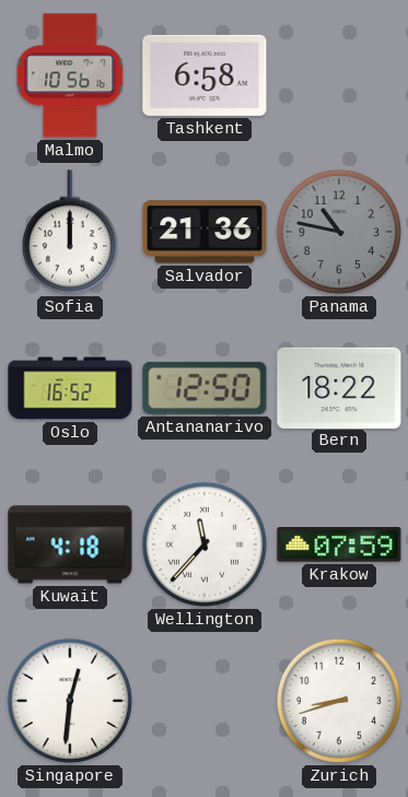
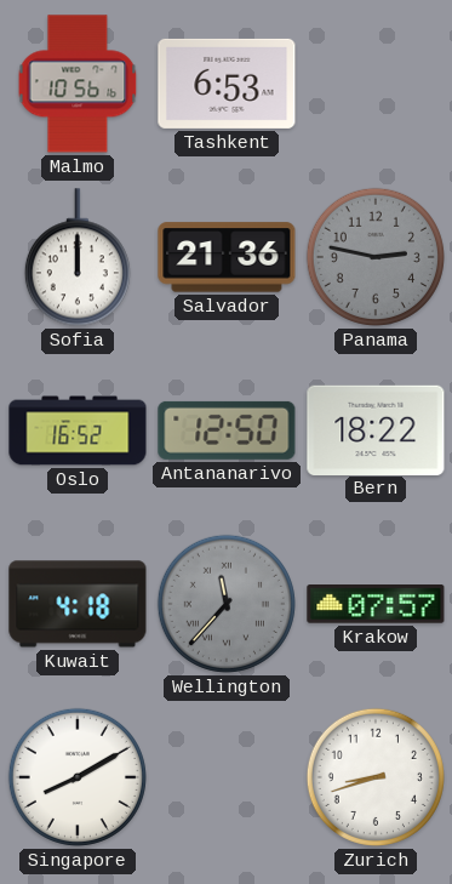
Tashkent: 6:58 -> 6:53
Panama: 10:47 -> 2:47
Wellington dial: white -> grey
Krakow: 07:59 -> 07:57
Singapore: 12:31 -> 8:10
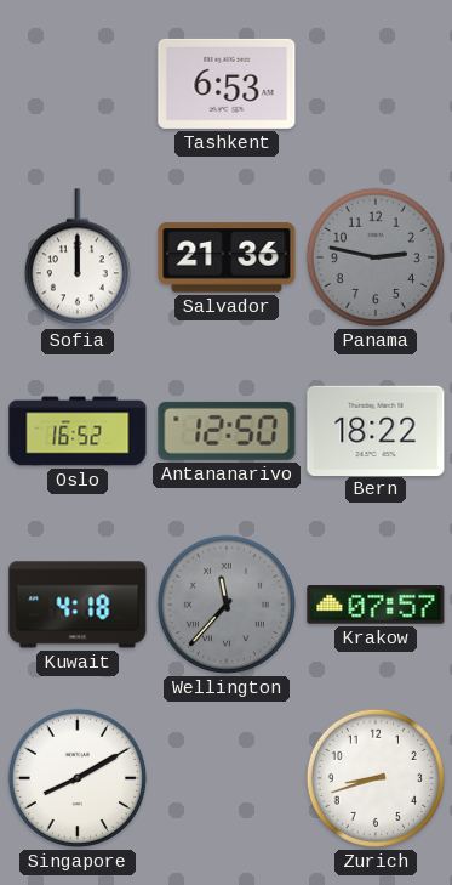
Malmo: 10:56 -> none
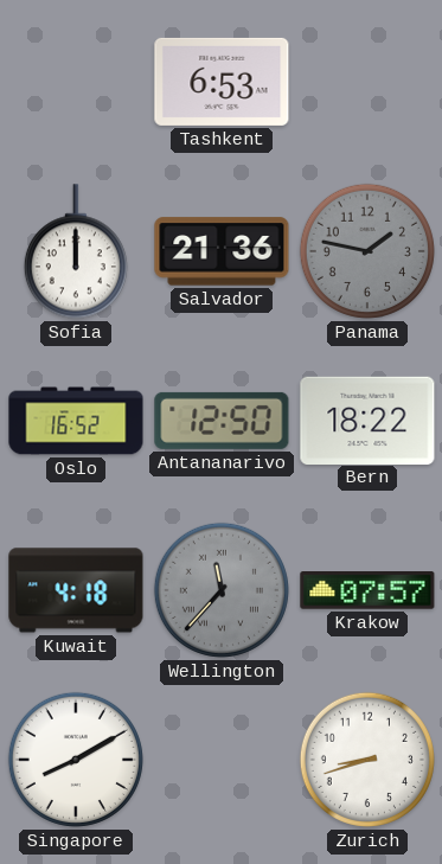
Panama: 2:47 -> 1:47
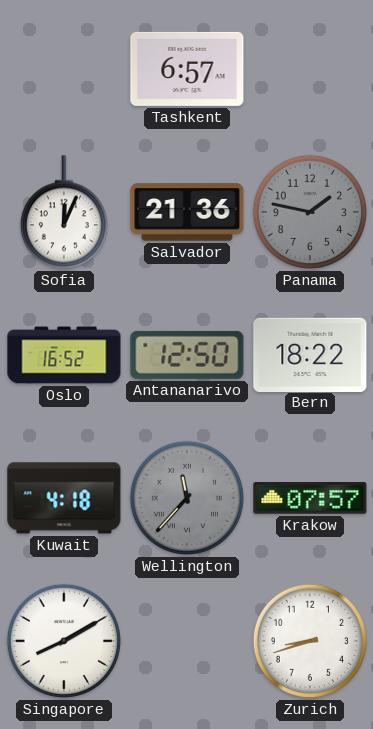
Tashkent: 6:53 -> 6:57
Sofia: 12:00 -> 12:04
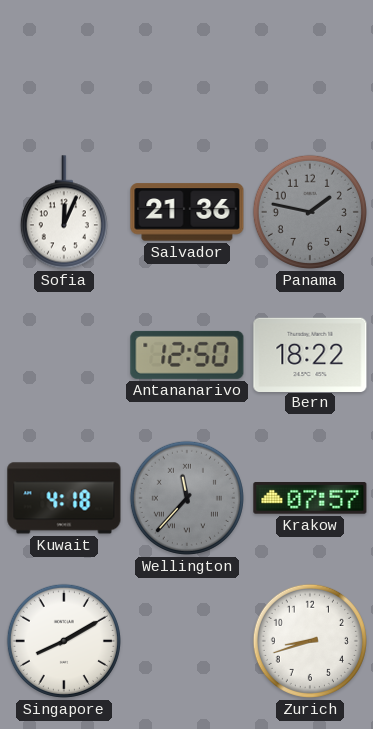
Tashkent: 6:57 -> none
Oslo: 16:52 -> none
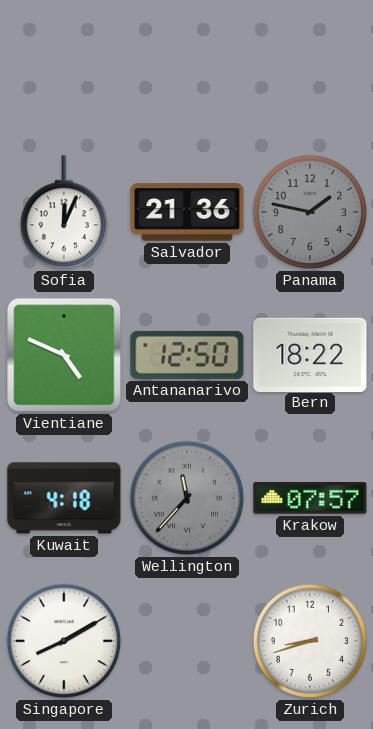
Vientiane: none -> 4:49
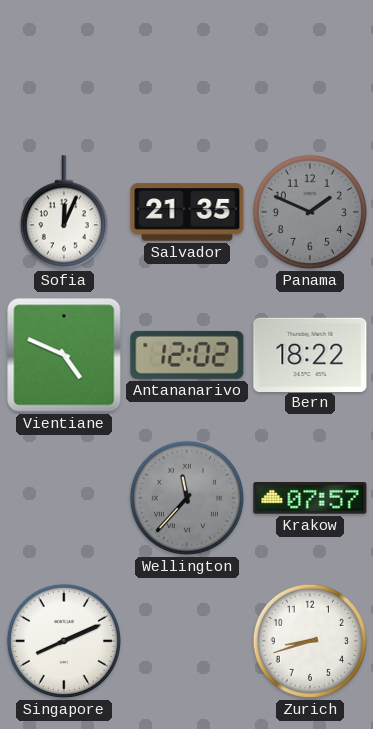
Salvador: 21:36 -> 21:35
Panama: 1:47 -> 1:49
Antananarivo: 12:50 -> 12:02
Kuwait: 4:18 -> none
Singapore: 8:10 -> 8:11
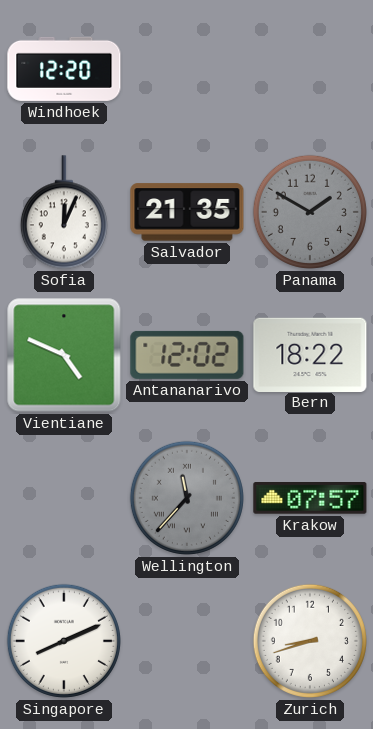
Windhoek: none -> 12:20
Panama: 1:49 -> 1:50
